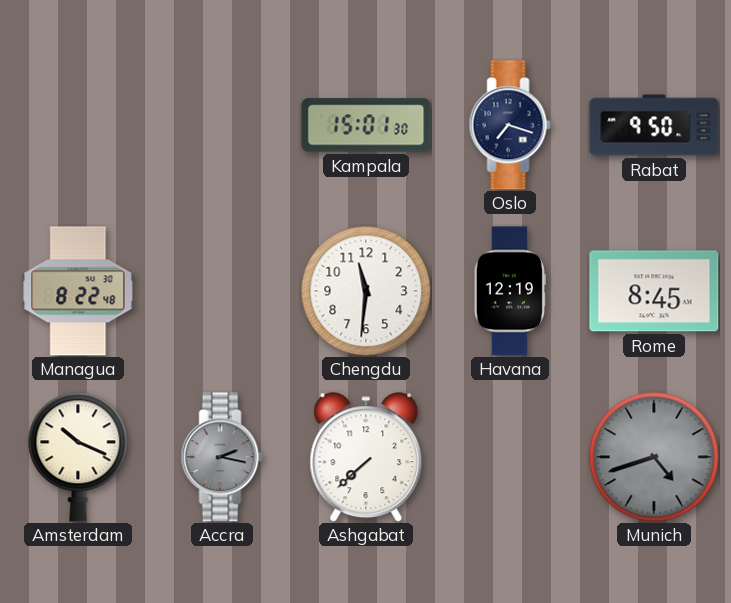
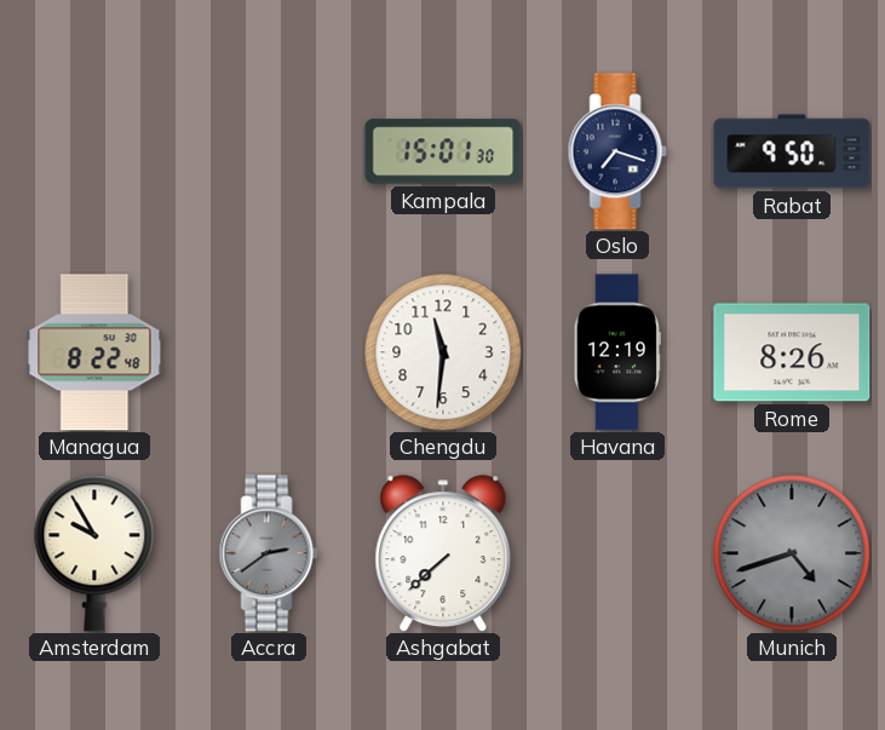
Rome: 8:45 -> 8:26
Amsterdam: 10:19 -> 9:55
Accra: 2:17 -> 2:39
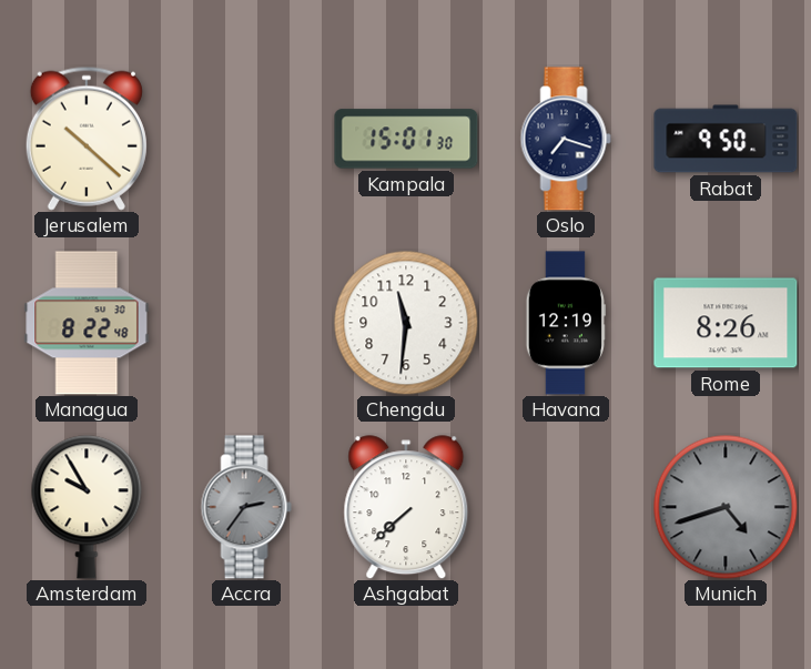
Jerusalem: none -> 10:22
Accra: 2:39 -> 2:36
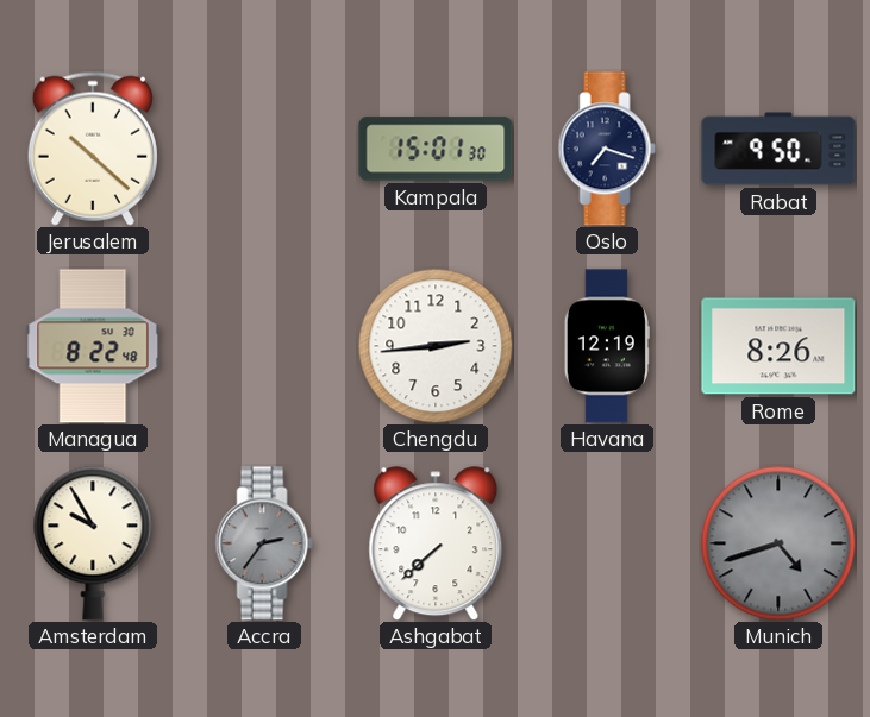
Chengdu: 11:31 -> 2:44
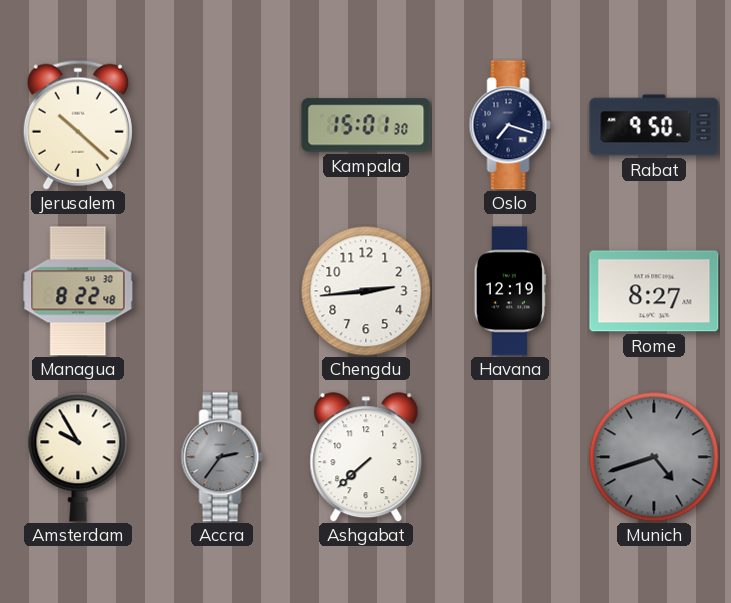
Rome: 8:26 -> 8:27
